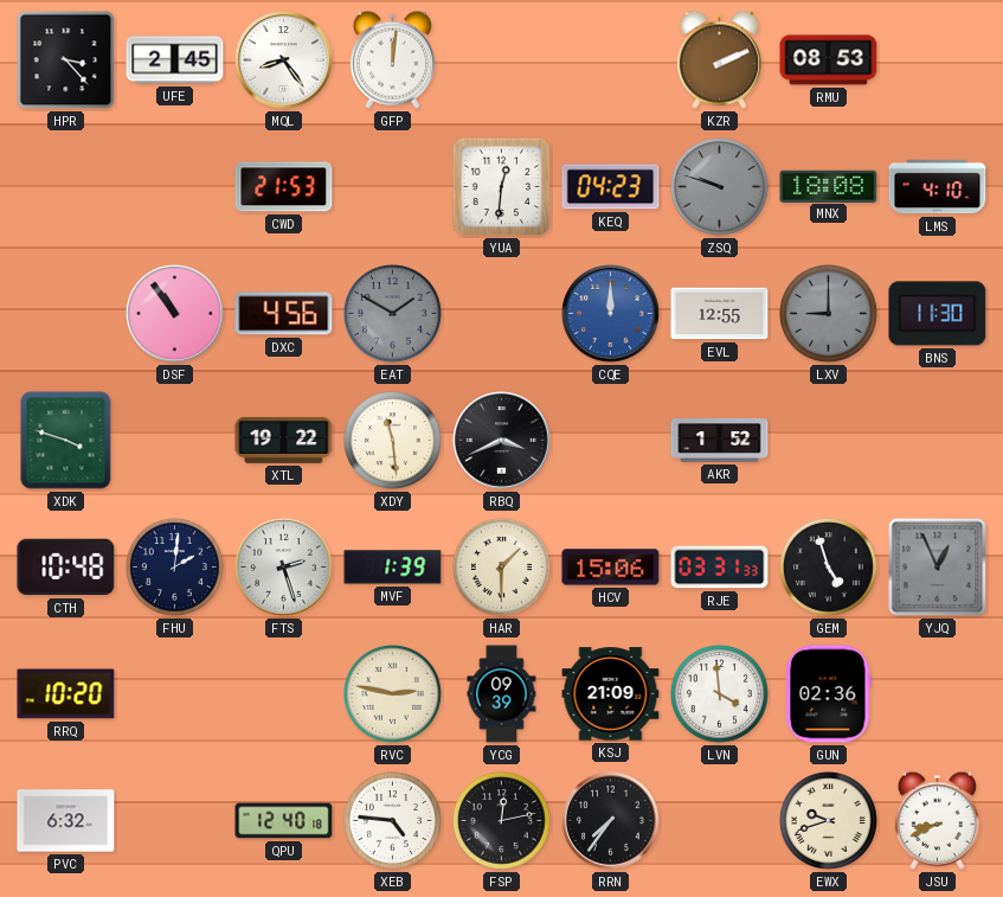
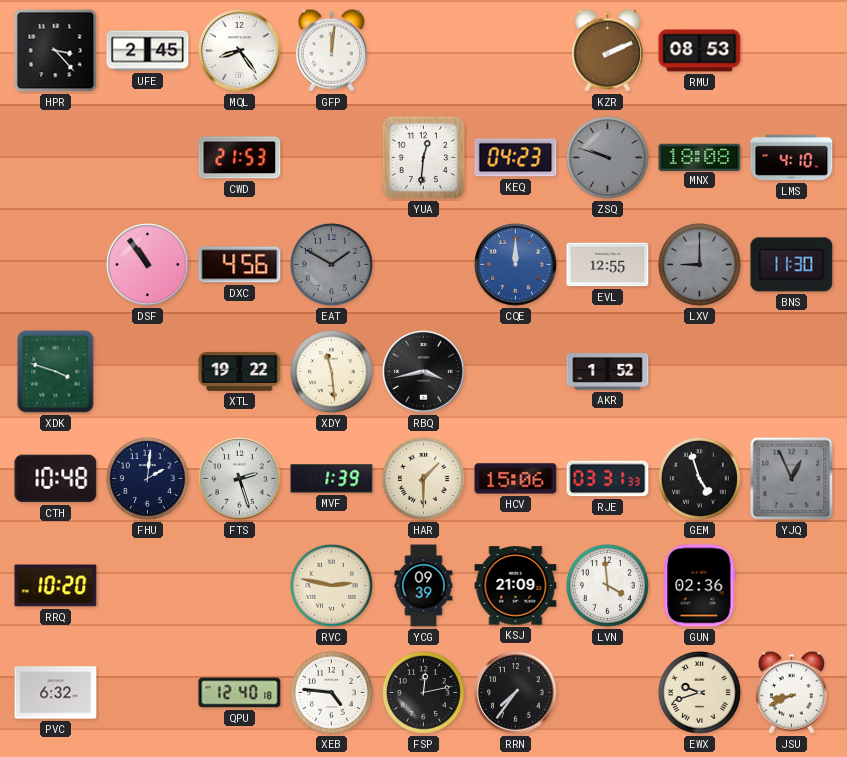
RBQ: 3:41 -> 3:43
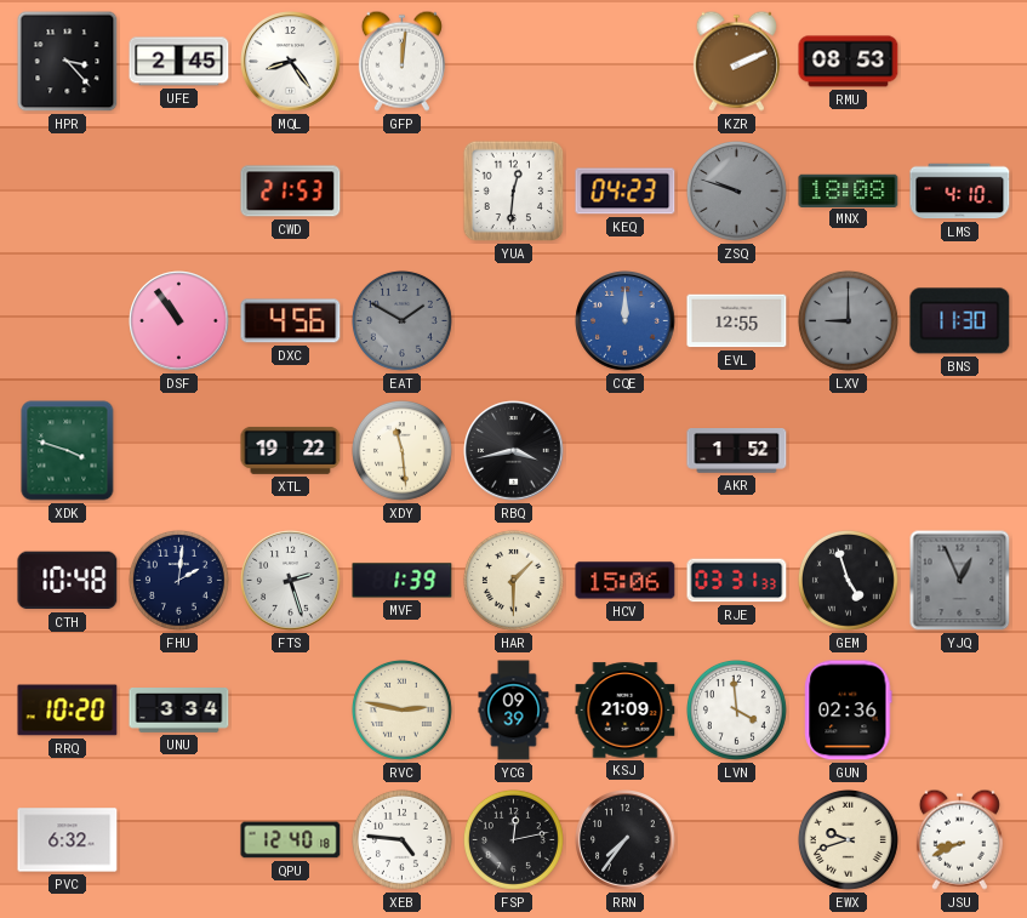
UNU: none -> 3:34
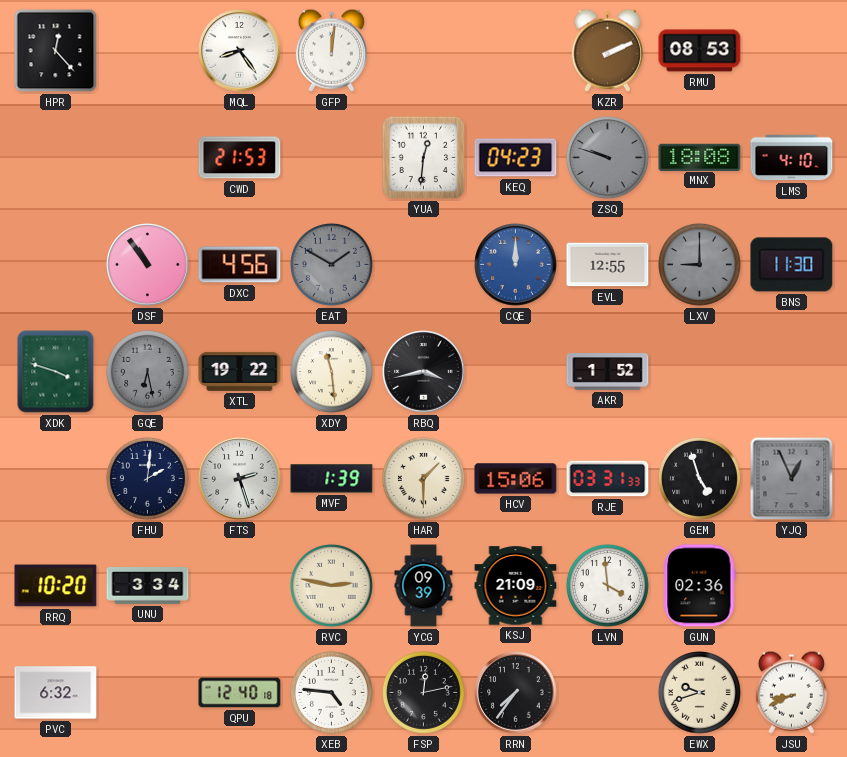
HPR: 3:23 -> 12:23
UFE: 2:45 -> none
GQE: none -> 6:28
CTH: 10:48 -> none
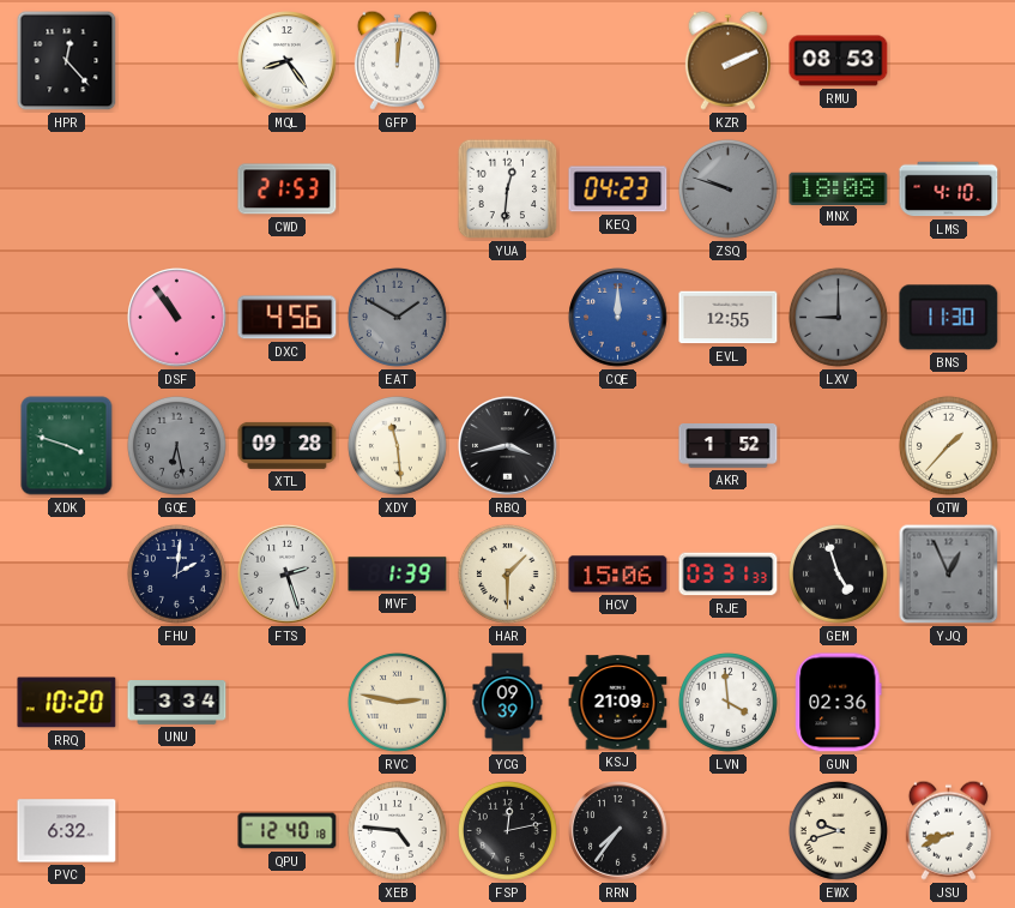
XTL: 19:22 -> 09:28
QTW: none -> 1:37
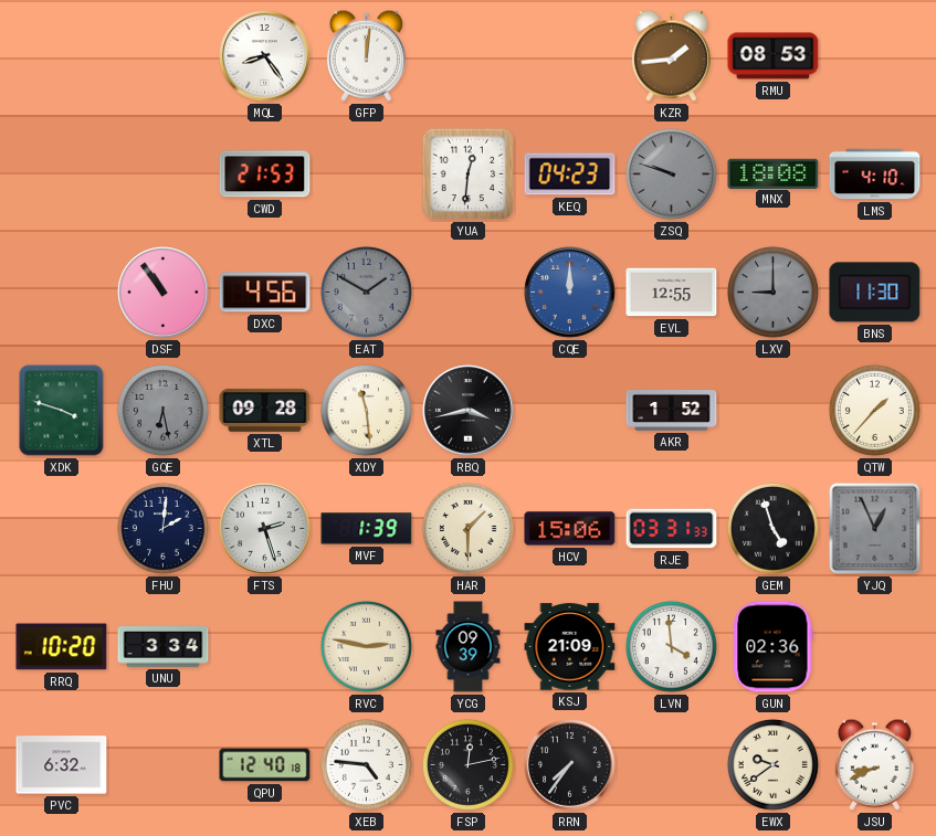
HPR: 12:23 -> none
KZR: 2:11 -> 1:44
EWX: 9:42 -> 9:39
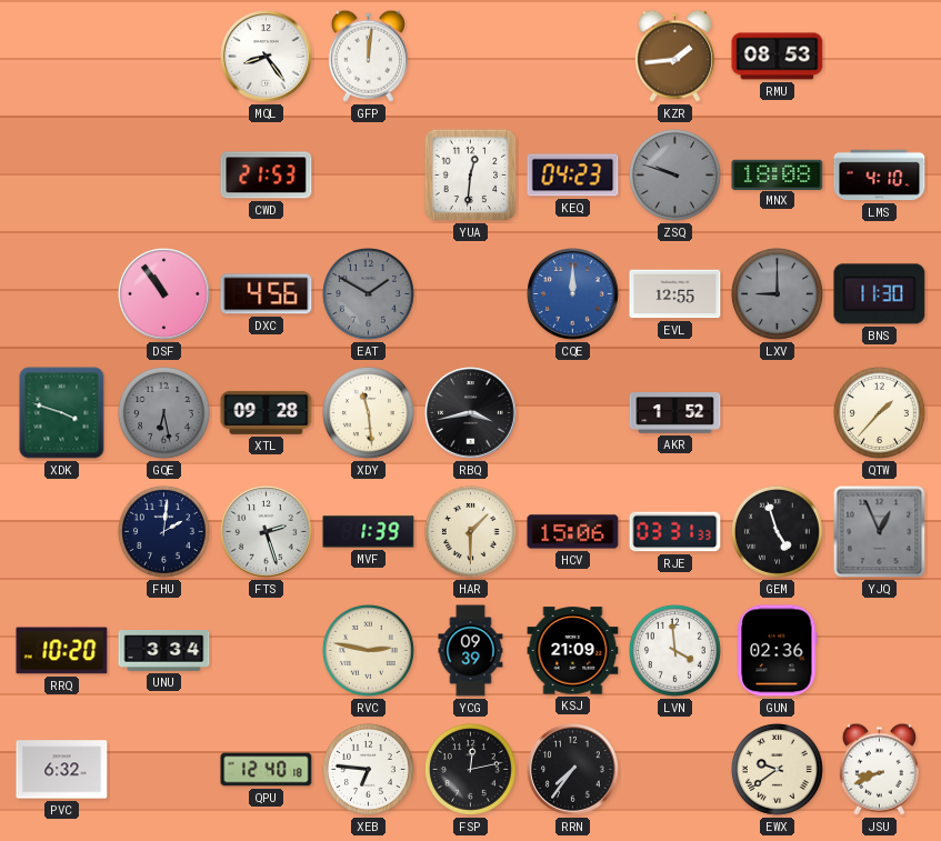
XEB: 4:46 -> 6:46
